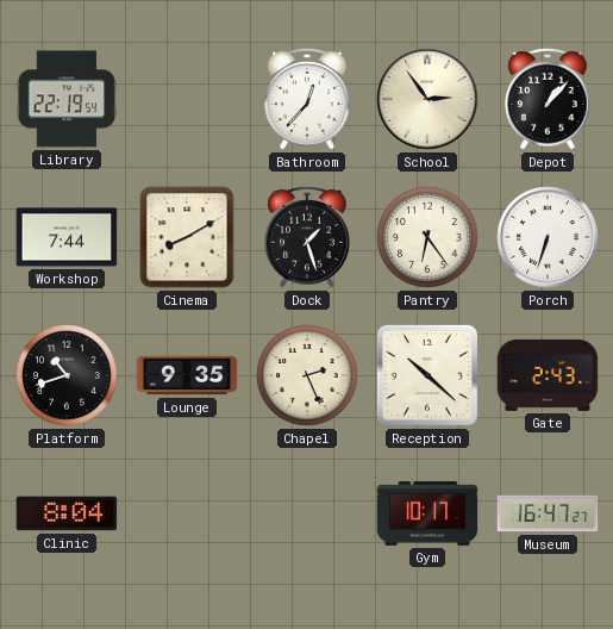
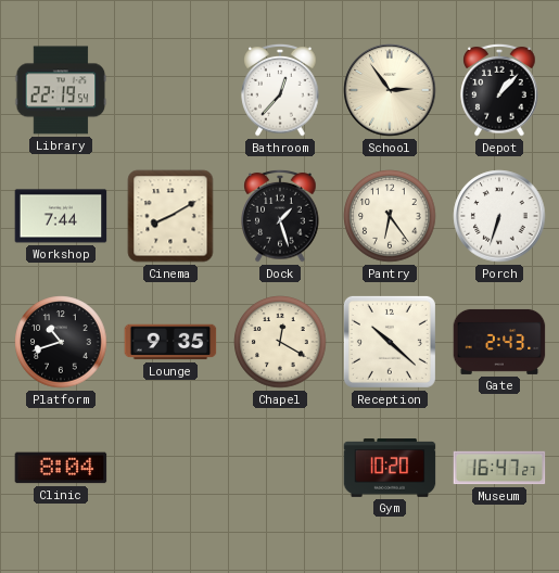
Chapel: 2:26 -> 12:20
Gym: 10:17 -> 10:20
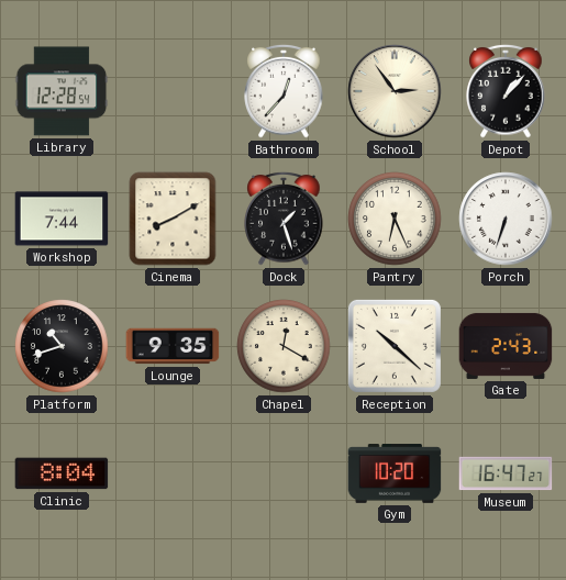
Library: 22:19 -> 12:28
Pantry: 6:24 -> 6:26
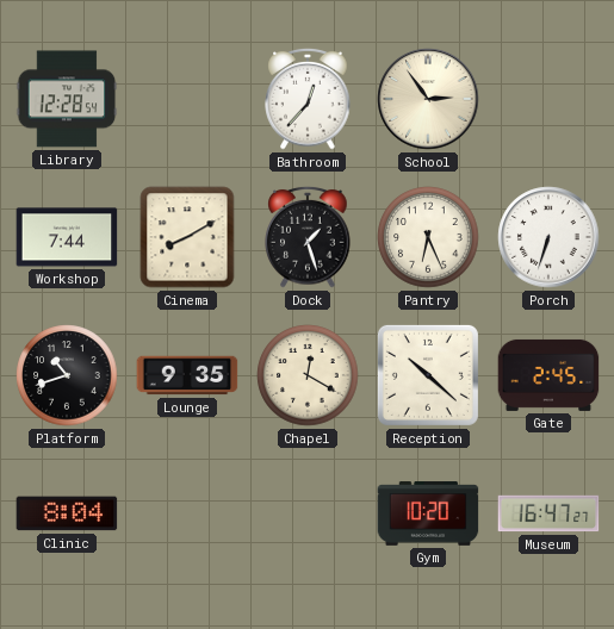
Depot: 1:07 -> none
Gate: 2:43 -> 2:45
